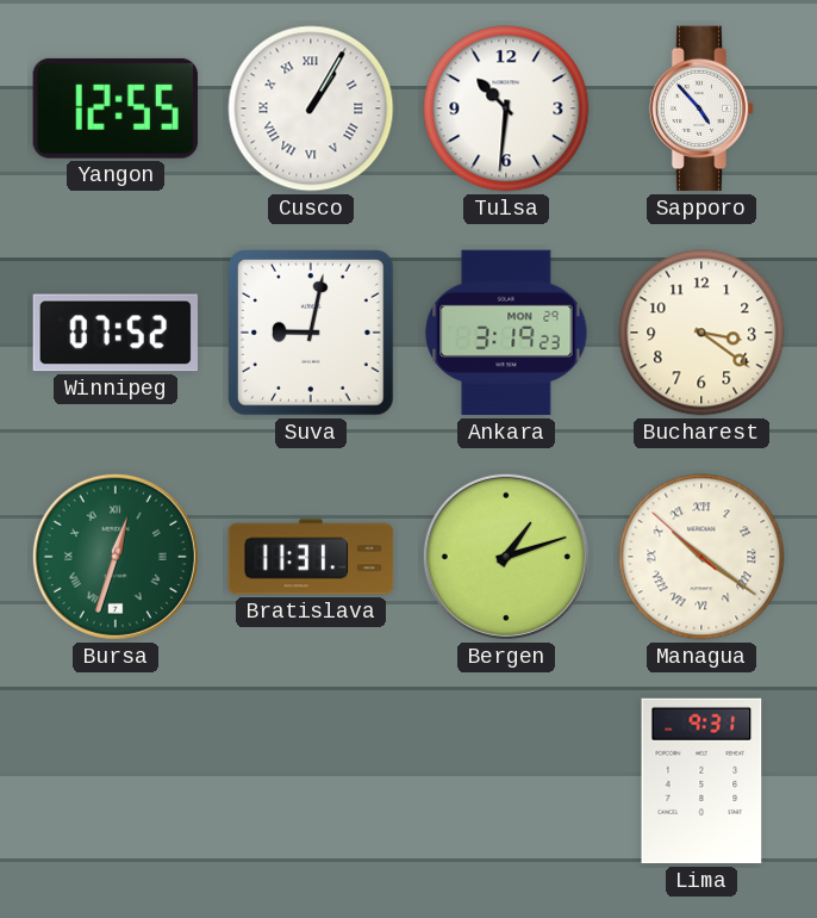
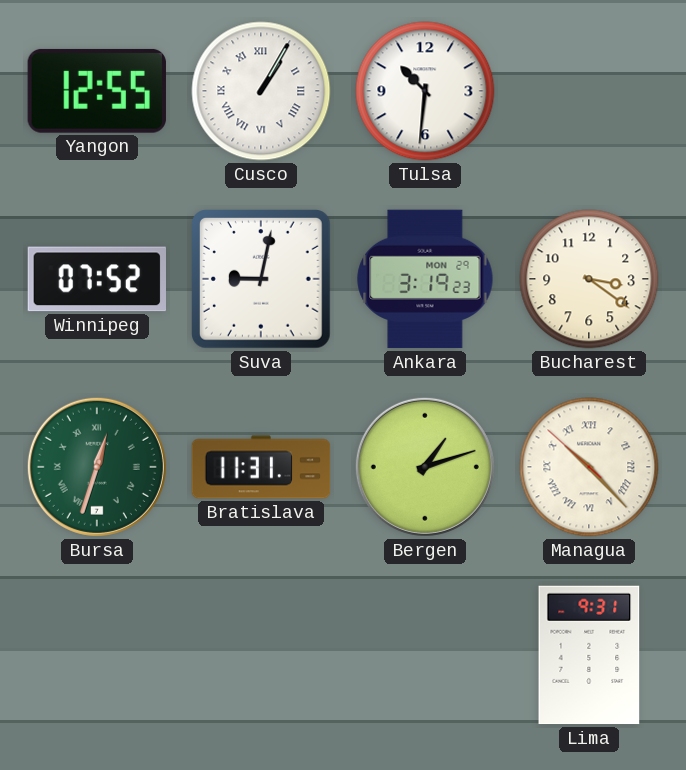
Sapporo: 4:53 -> none
Managua: 10:20 -> 10:22
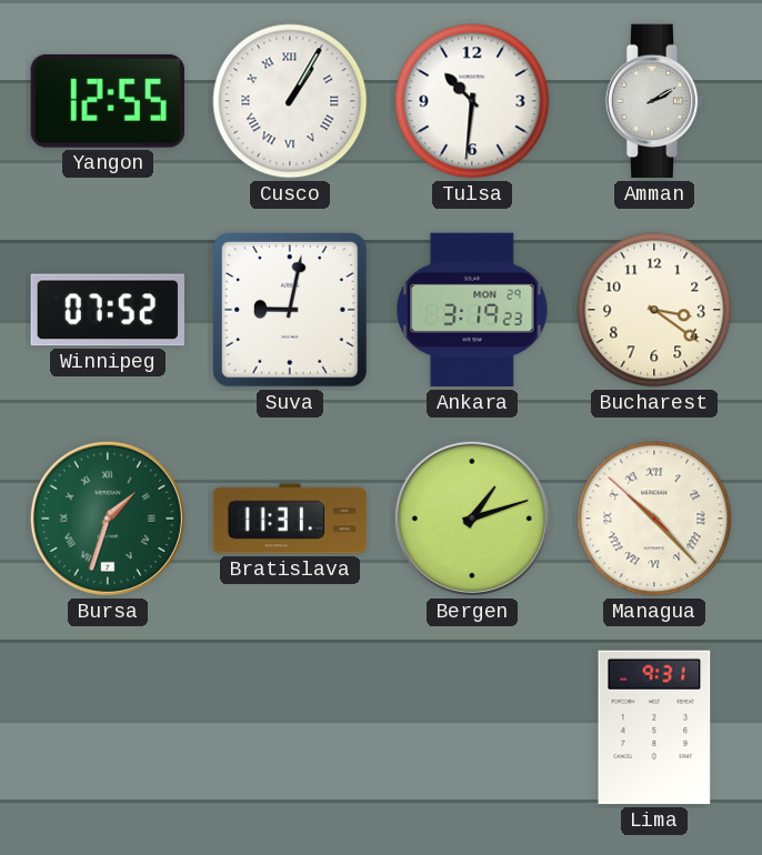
Amman: none -> 2:10
Bursa: 12:33 -> 1:33
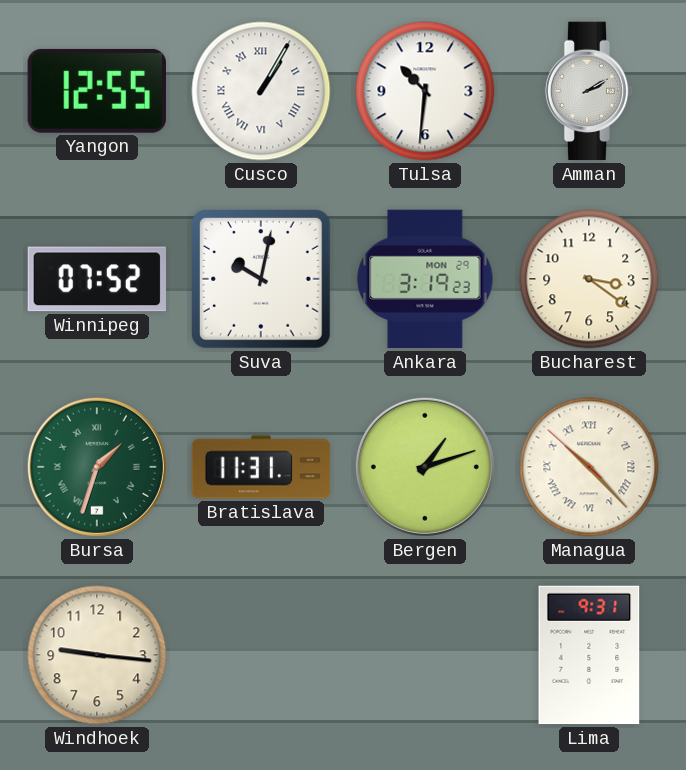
Suva: 9:02 -> 10:02
Windhoek: none -> 9:16
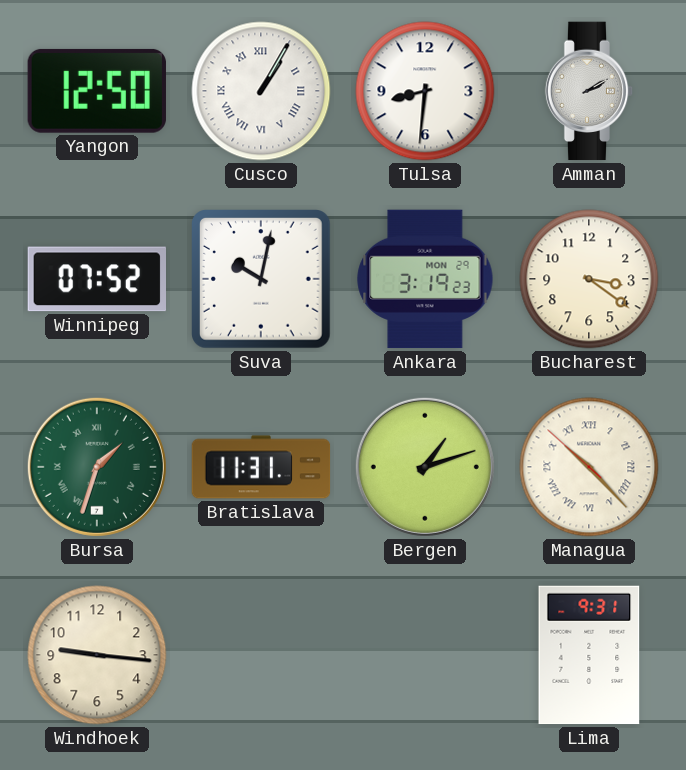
Yangon: 12:55 -> 12:50
Tulsa: 10:31 -> 8:31
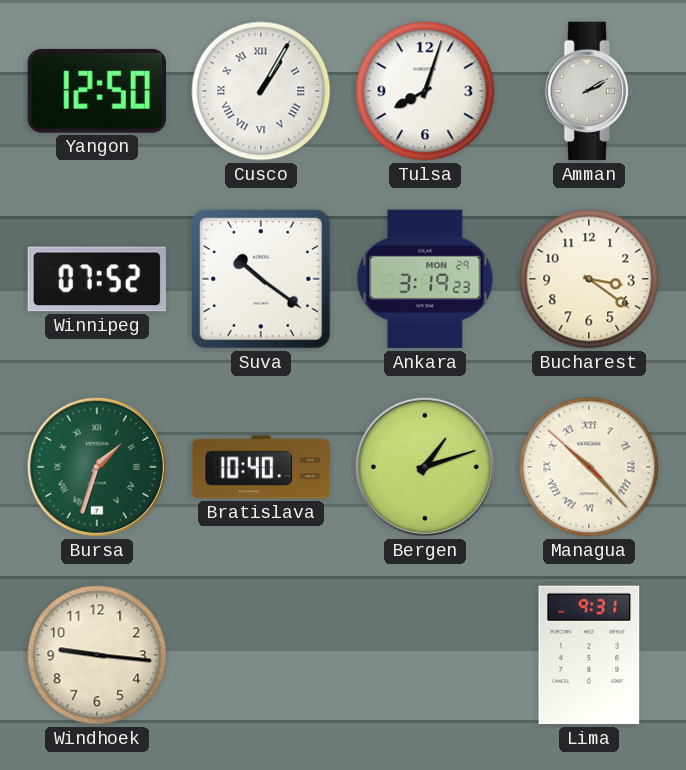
Tulsa: 8:31 -> 8:03
Suva: 10:02 -> 10:21
Bratislava: 11:31 -> 10:40
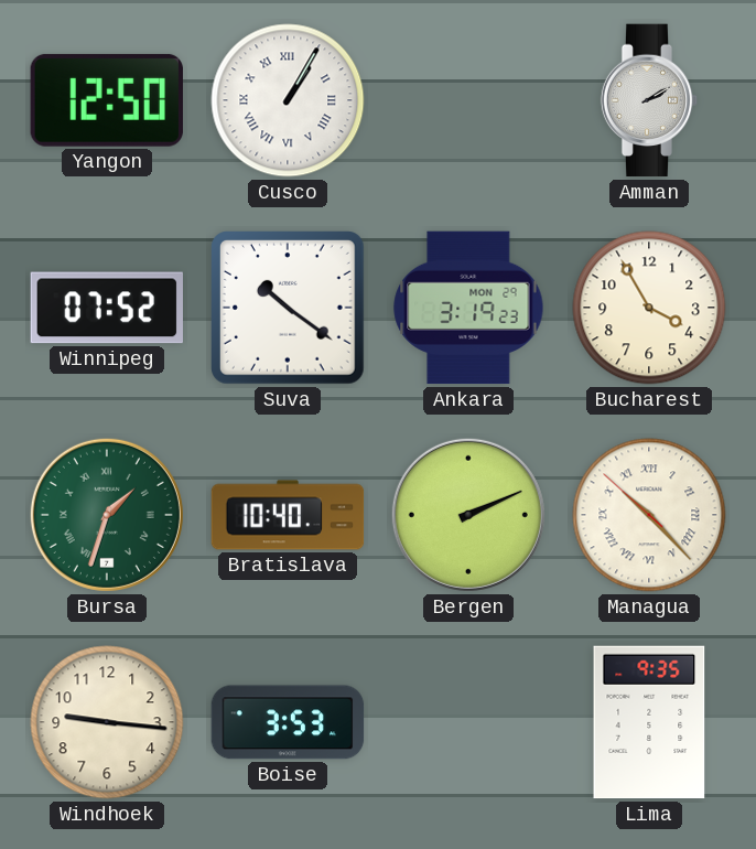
Tulsa: 8:03 -> none
Bucharest: 3:21 -> 3:55
Bergen: 1:12 -> 2:11
Boise: none -> 3:53
Lima: 9:31 -> 9:35
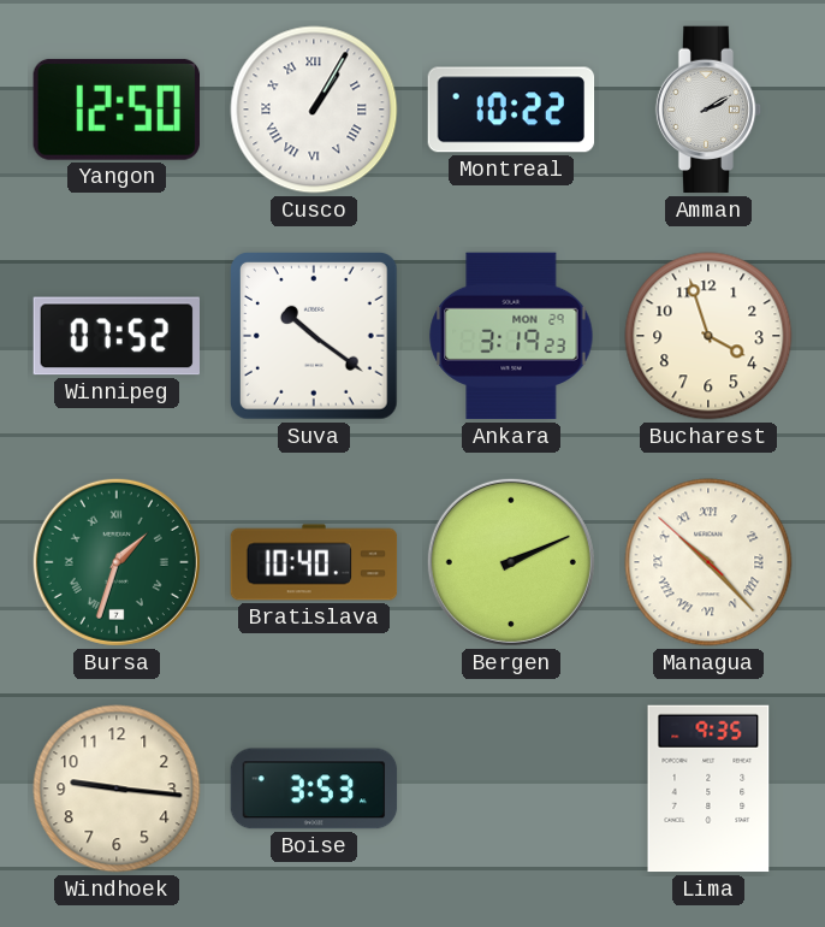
Montreal: none -> 10:22
Bucharest: 3:55 -> 3:57
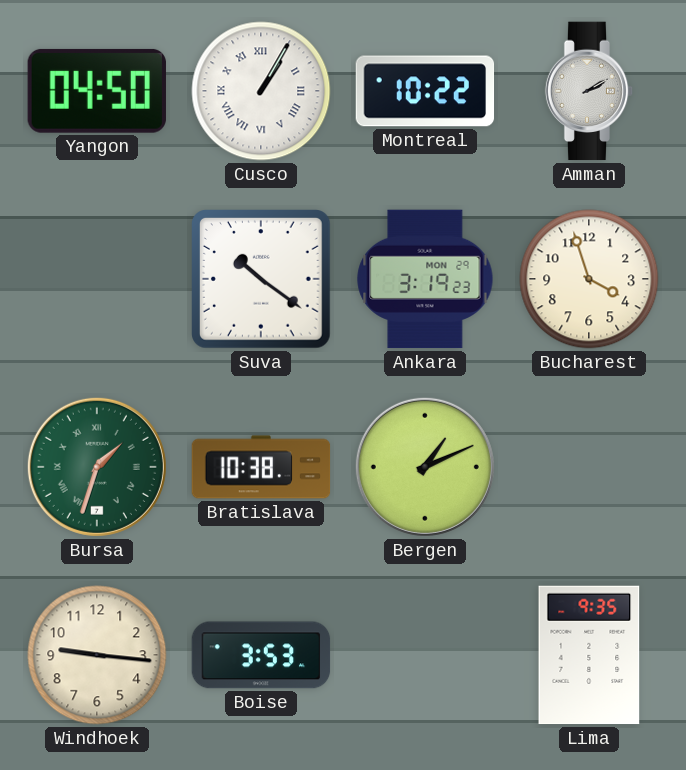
Yangon: 12:50 -> 04:50
Winnipeg: 07:52 -> none
Bratislava: 10:40 -> 10:38
Bergen: 2:11 -> 1:11
Managua: 10:22 -> none
